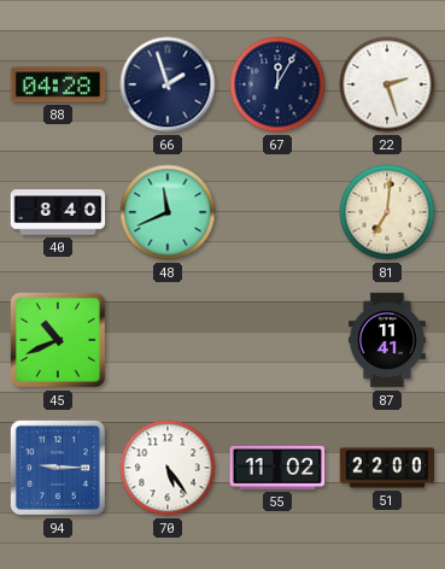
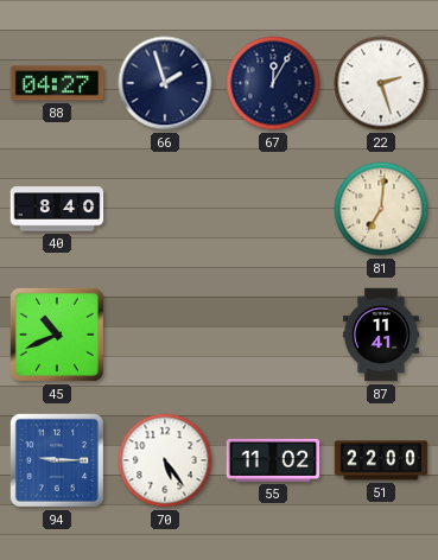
88: 04:28 -> 04:27
48: 11:41 -> none
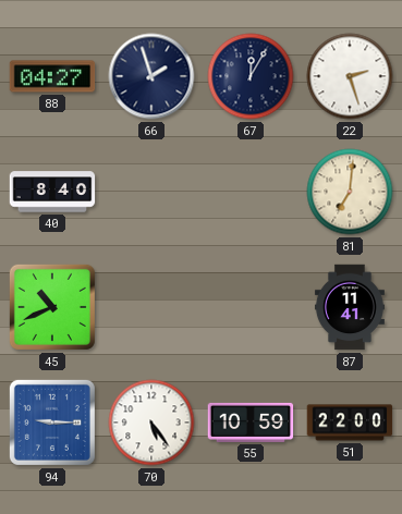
55: 11:02 -> 10:59
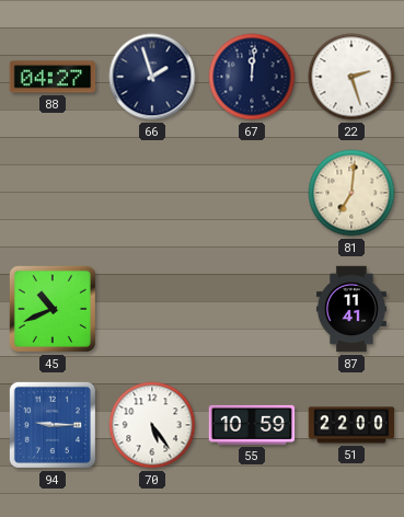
67: 12:05 -> 12:01
40: 8:40 -> none
